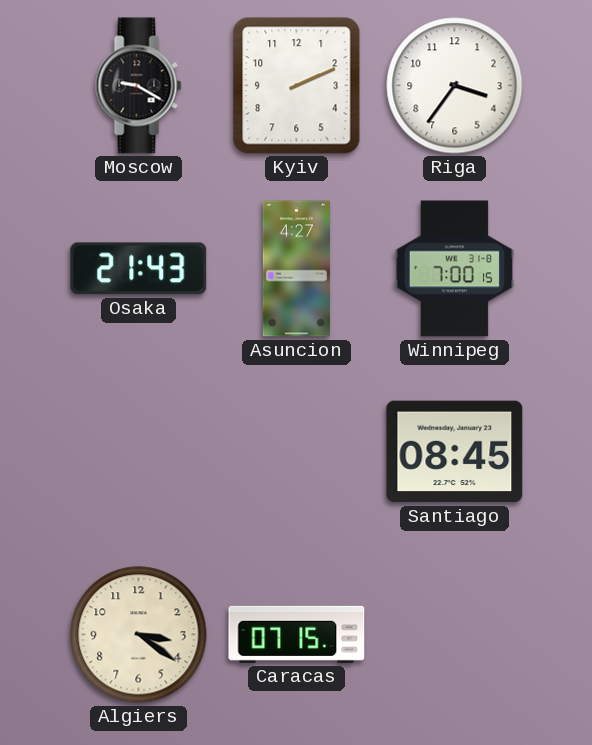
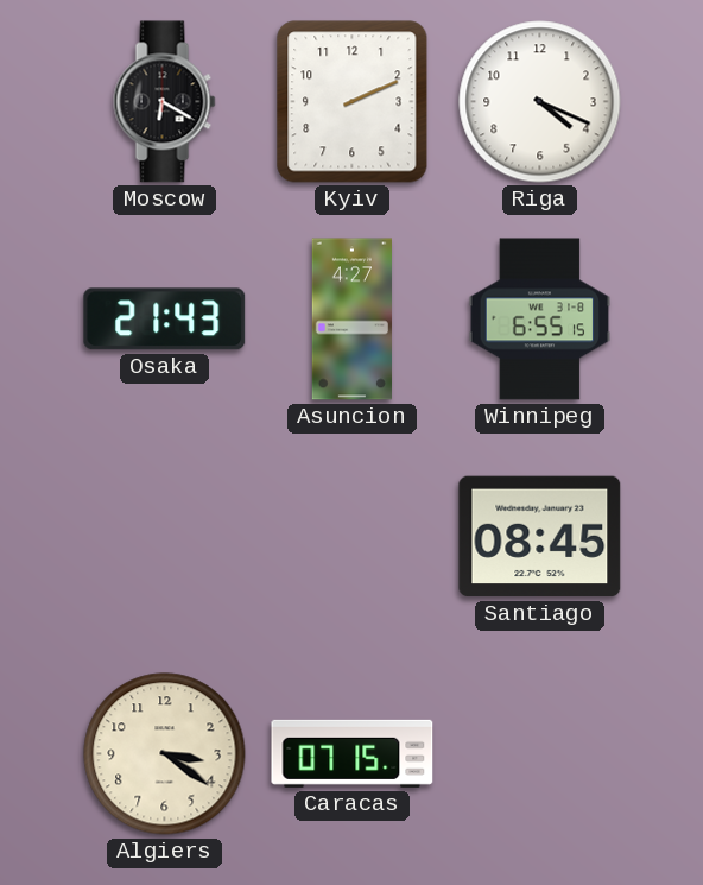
Moscow: 9:20 -> 6:20
Riga: 3:36 -> 4:19
Winnipeg: 7:00 -> 6:55
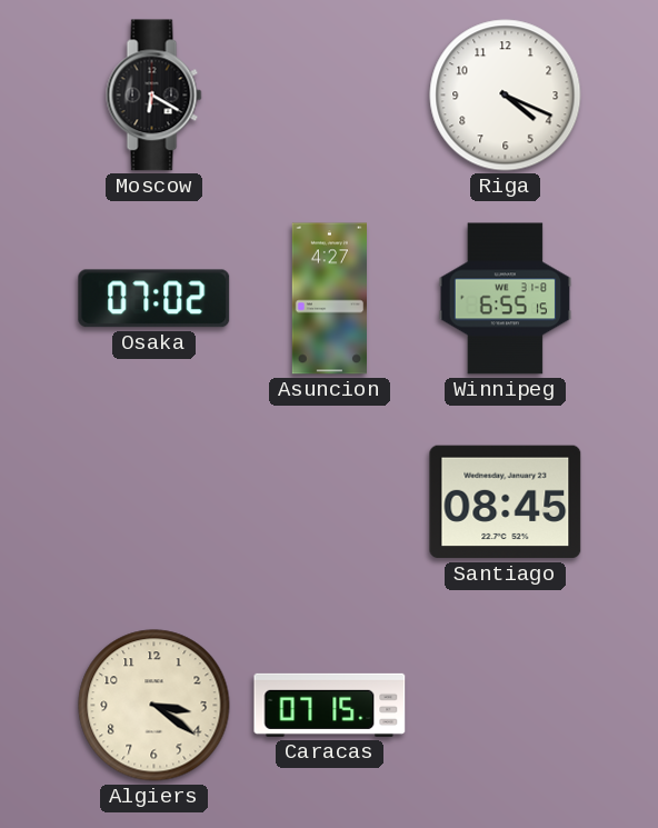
Kyiv: 2:11 -> none
Osaka: 21:43 -> 07:02
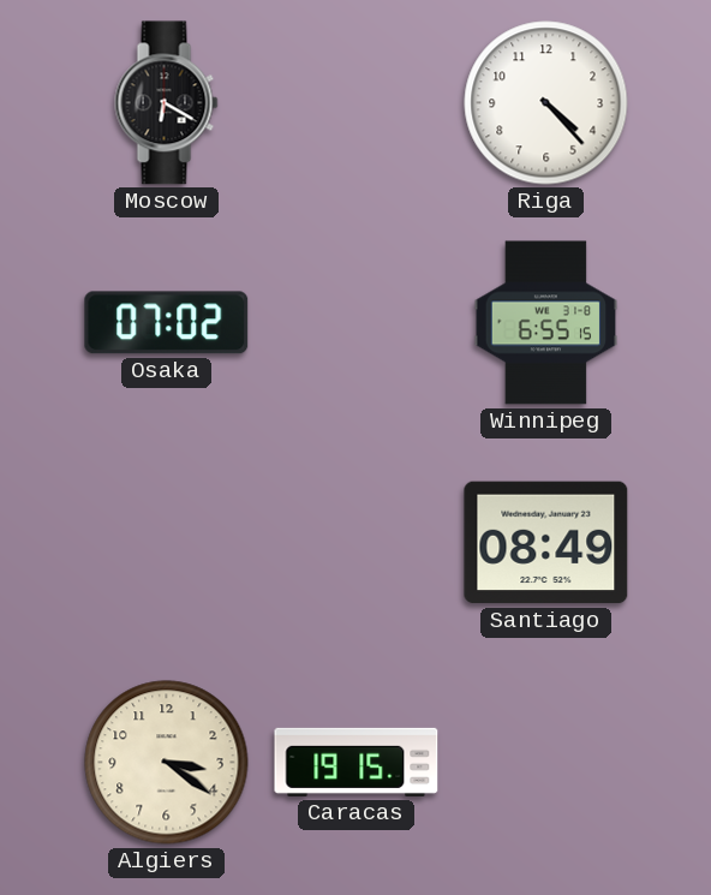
Riga: 4:19 -> 4:23
Asuncion: 4:27 -> none
Santiago: 08:45 -> 08:49
Caracas: 07:15 -> 19:15
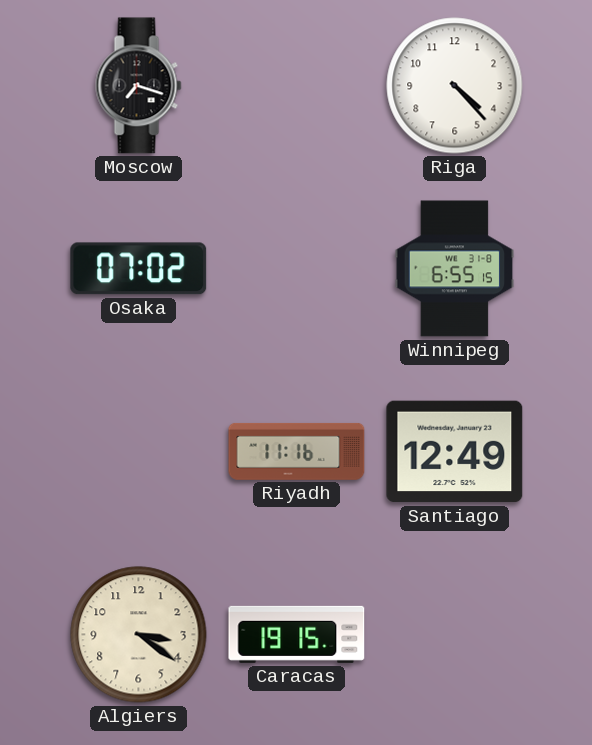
Moscow: 6:20 -> 7:18
Riyadh: none -> 11:16
Santiago: 08:49 -> 12:49
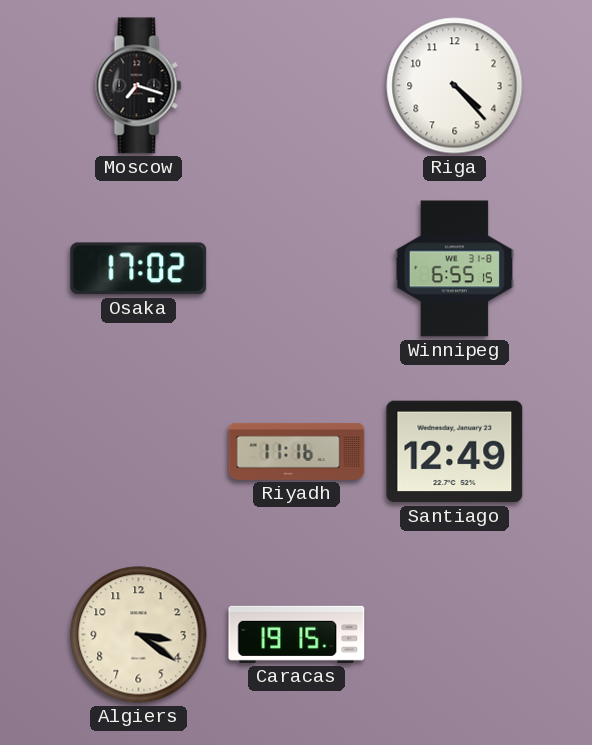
Osaka: 07:02 -> 17:02
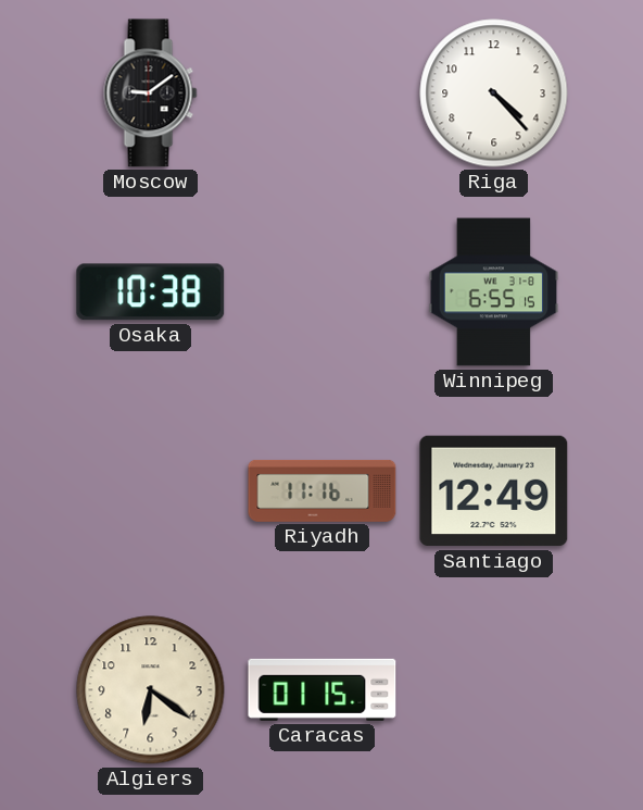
Moscow: 7:18 -> 9:09
Osaka: 17:02 -> 10:38
Algiers: 3:21 -> 6:21
Caracas: 19:15 -> 01:15
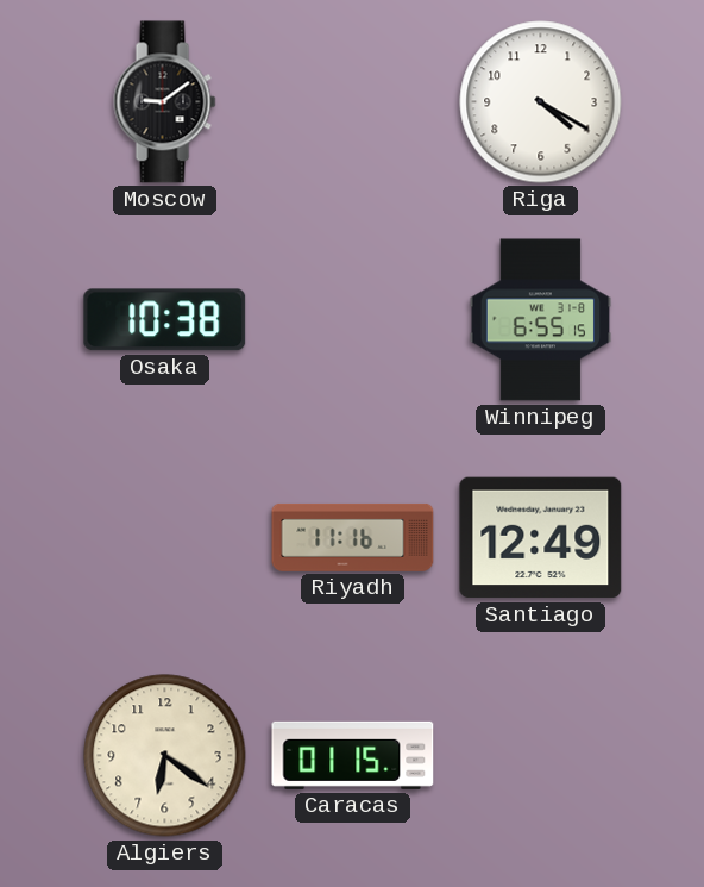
Riga: 4:23 -> 4:20
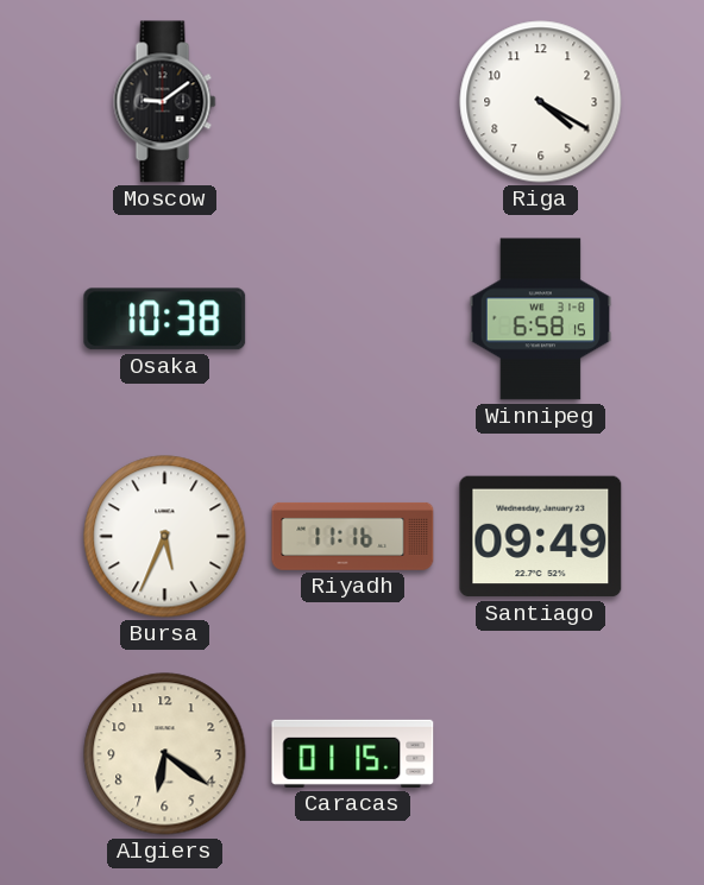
Winnipeg: 6:55 -> 6:58
Bursa: none -> 5:34
Santiago: 12:49 -> 09:49
